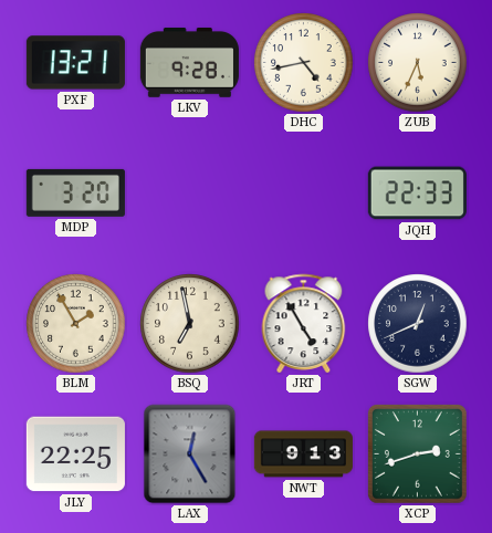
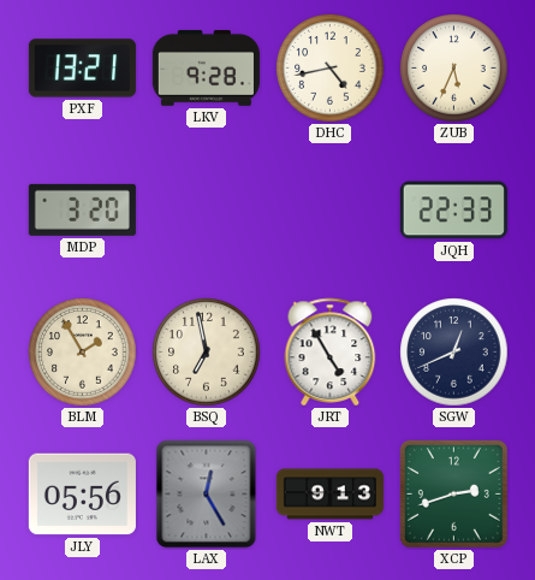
JLY: 22:25 -> 05:56
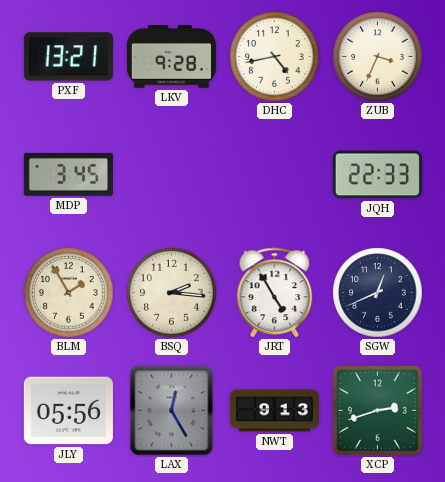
ZUB: 5:34 -> 3:34
MDP: 3:20 -> 3:45
BSQ: 6:58 -> 2:16
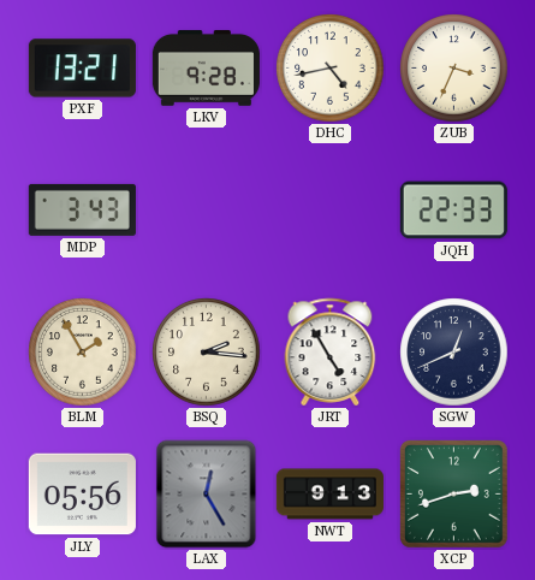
MDP: 3:45 -> 3:43
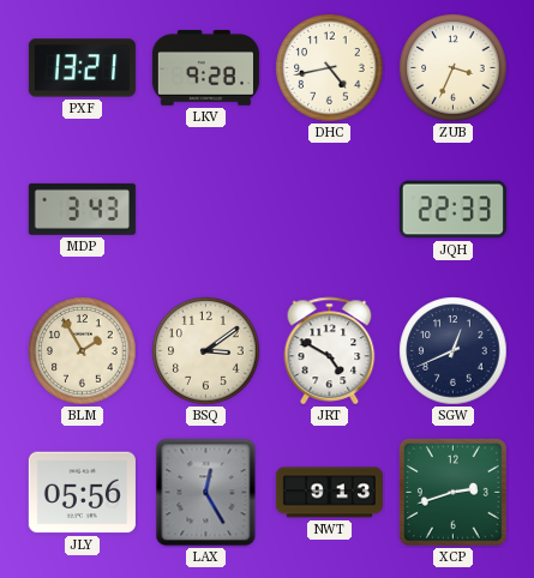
BSQ: 2:16 -> 3:09
JRT: 4:55 -> 4:50
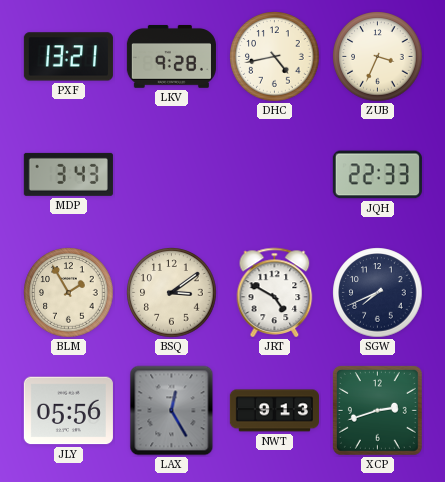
SGW: 12:41 -> 7:41
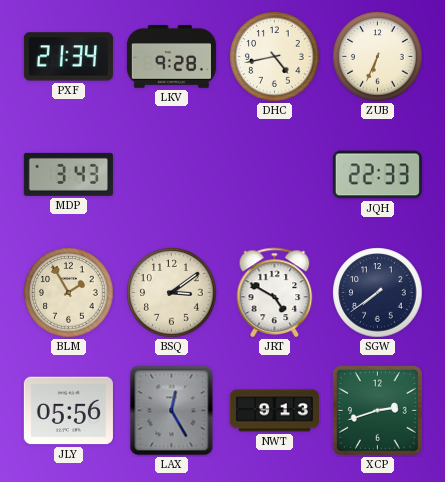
PXF: 13:21 -> 21:34
ZUB: 3:34 -> 6:34
SGW: 7:41 -> 7:39
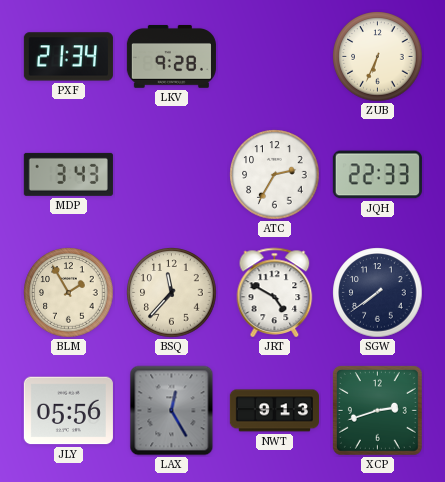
DHC: 4:43 -> none
ATC: none -> 2:35
BSQ: 3:09 -> 11:37
